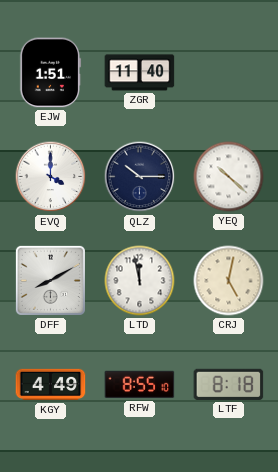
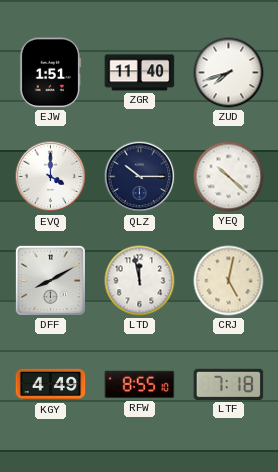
ZUD: none -> 7:42
LTF: 8:18 -> 7:18
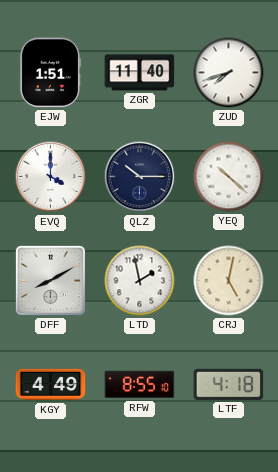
LTD: 11:58 -> 1:58
LTF: 7:18 -> 4:18
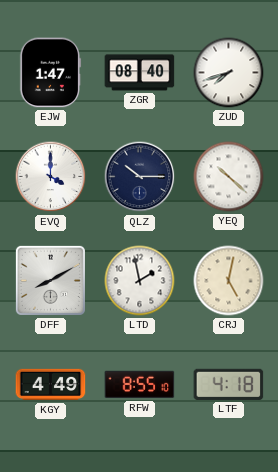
EJW: 1:51 -> 1:47
ZGR: 11:40 -> 08:40
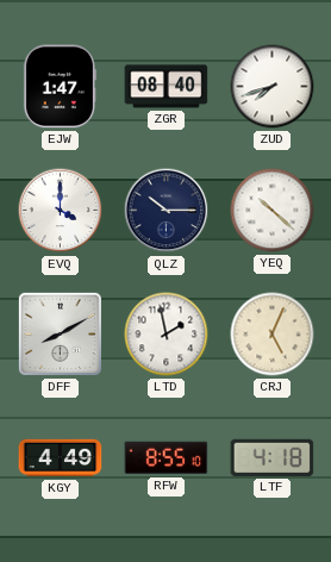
CRJ: 5:02 -> 5:04
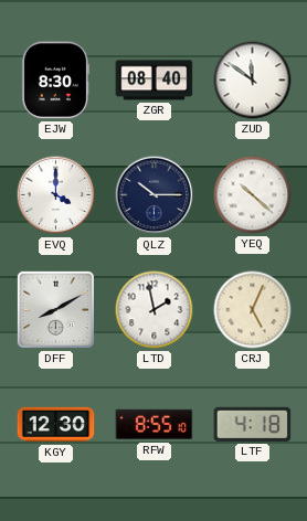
EJW: 1:47 -> 8:30
ZUD: 7:42 -> 11:51
KGY: 4:49 -> 12:30
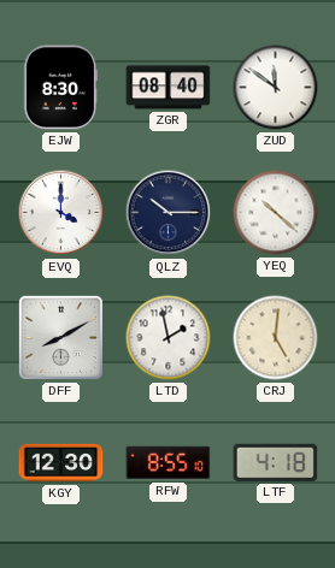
CRJ: 5:04 -> 5:01
